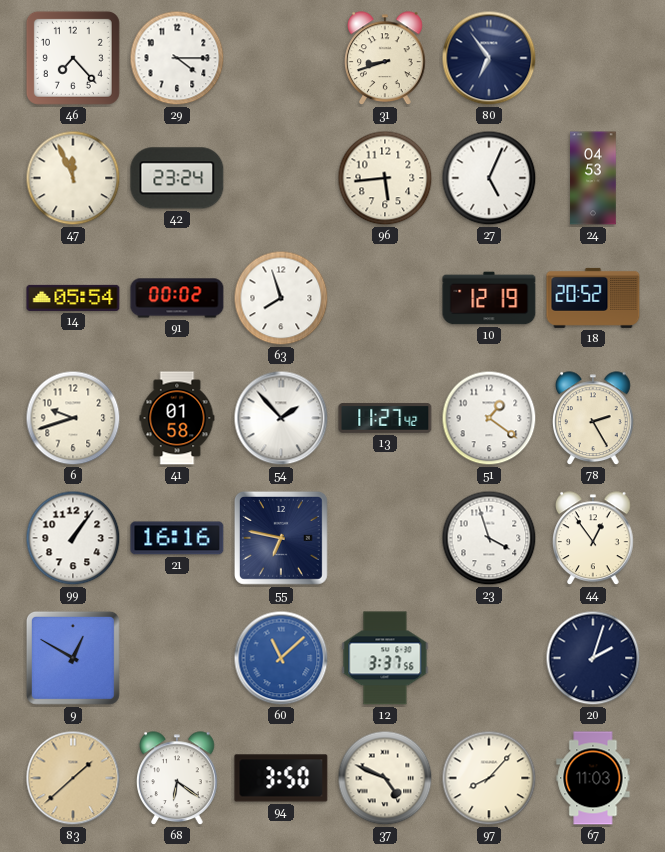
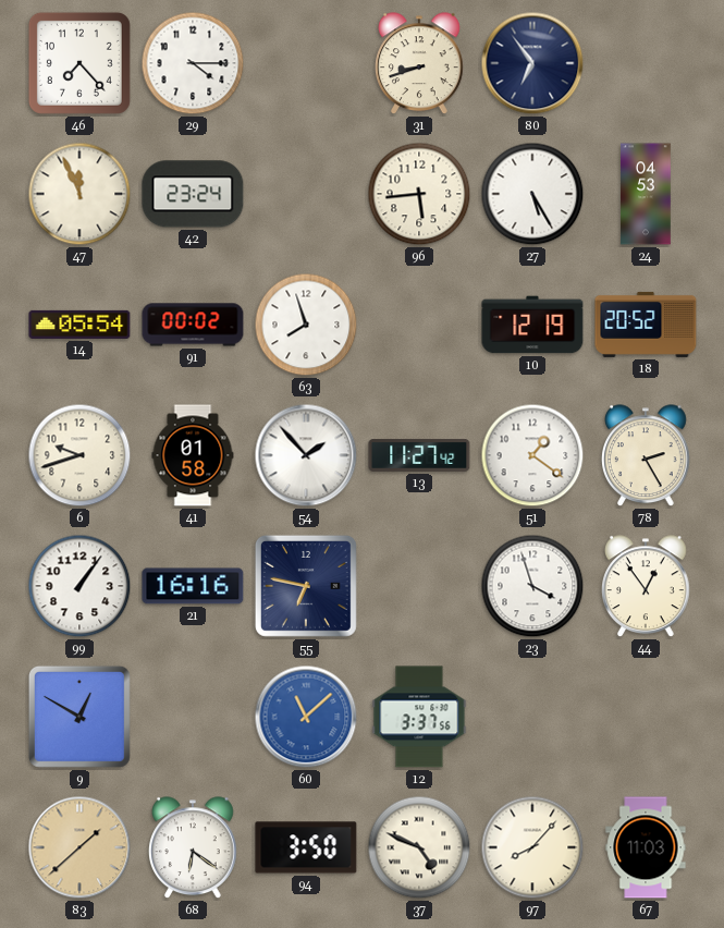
27: 5:04 -> 5:25
20: 2:03 -> none
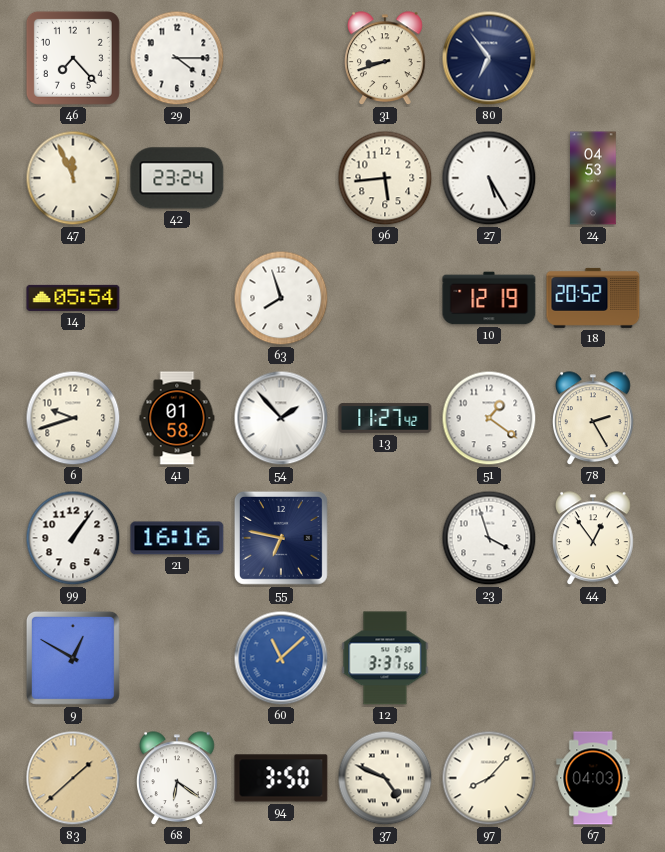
91: 00:02 -> none
67: 11:03 -> 04:03
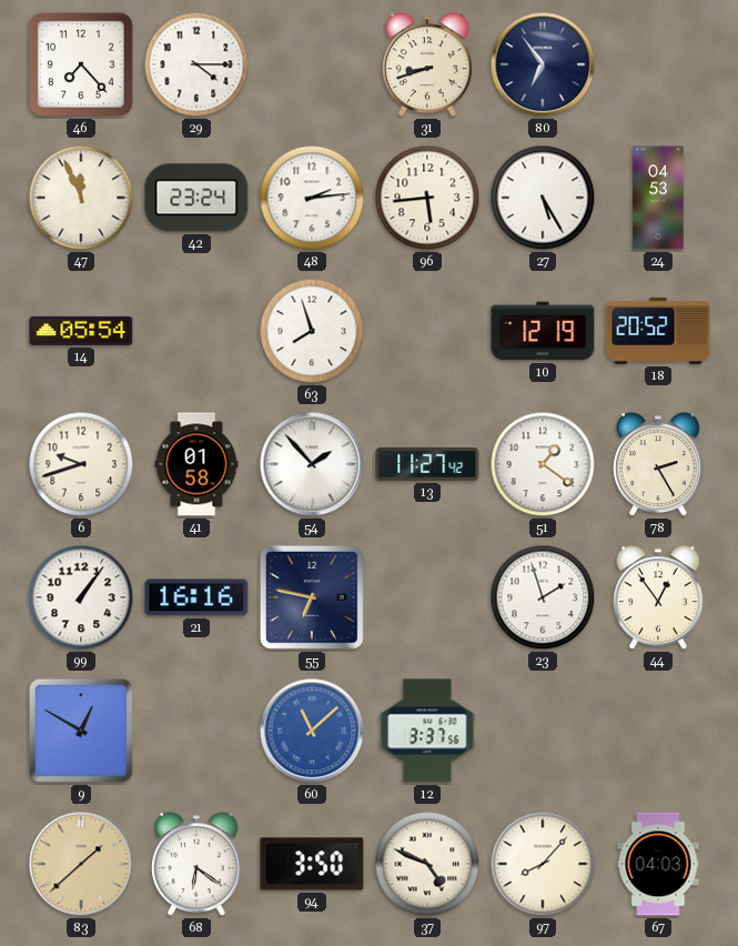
48: none -> 2:14
23: 3:57 -> 1:57
